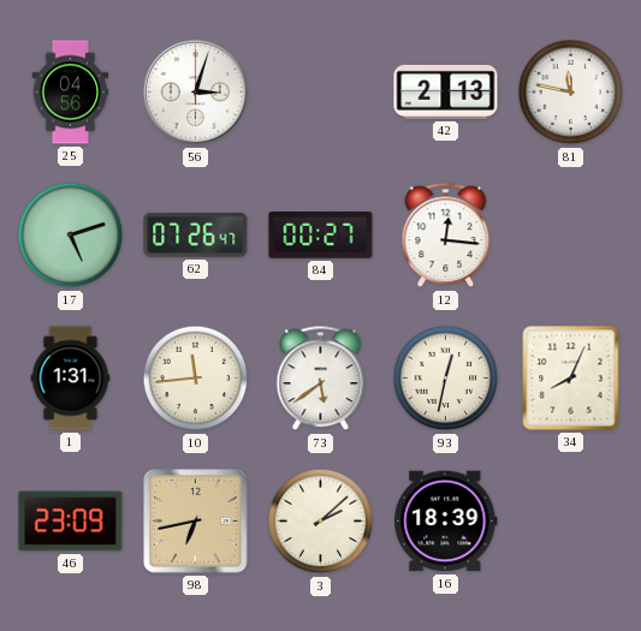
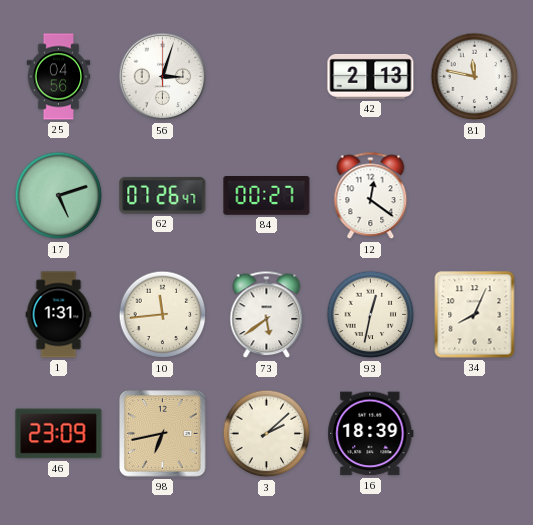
12: 12:16 -> 12:21
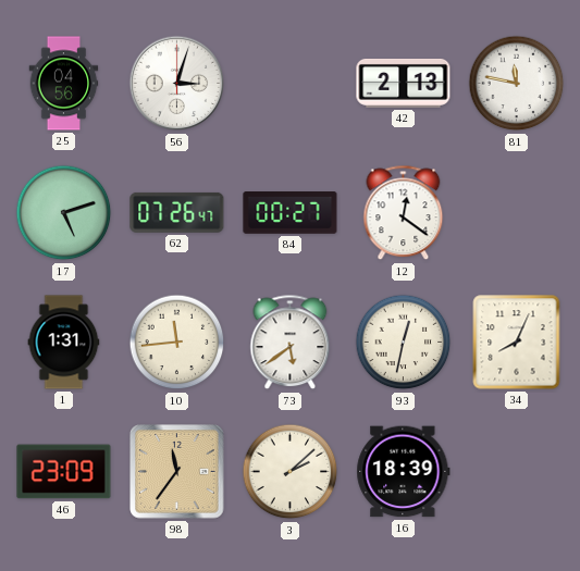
98: 6:43 -> 11:36
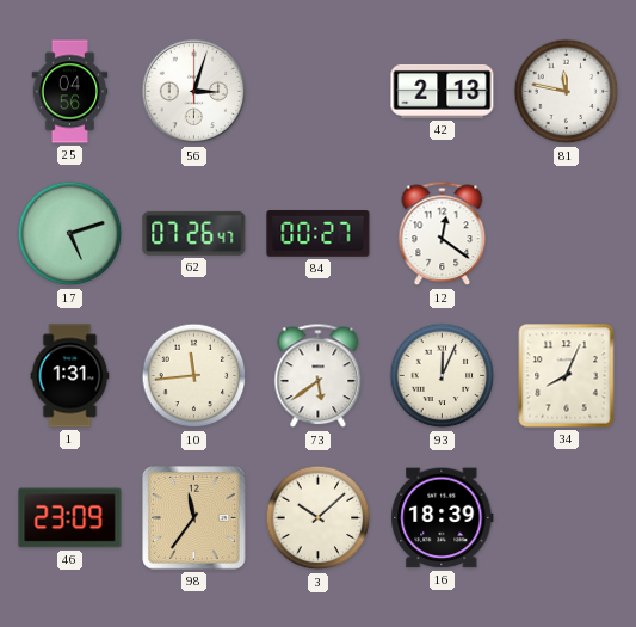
93: 12:32 -> 12:04
3: 2:08 -> 10:08
